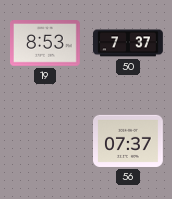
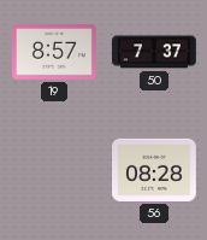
19: 8:53 -> 8:57
56: 07:37 -> 08:28
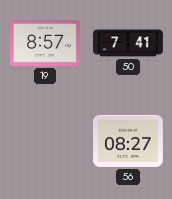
50: 7:37 -> 7:41
56: 08:28 -> 08:27
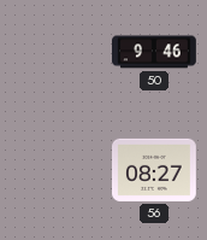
19: 8:57 -> none
50: 7:41 -> 9:46
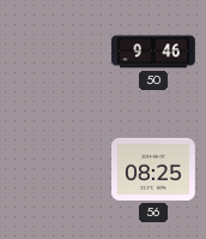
56: 08:27 -> 08:25
